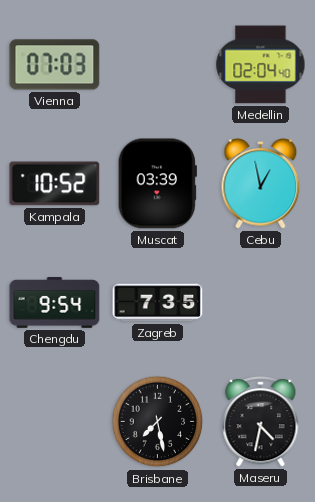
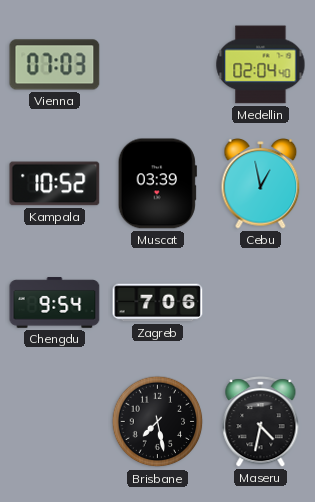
Zagreb: 7:35 -> 7:06
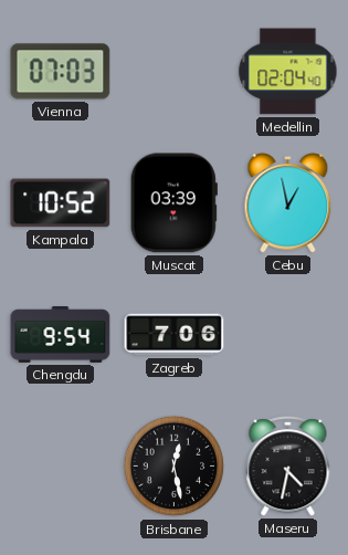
Brisbane: 7:28 -> 12:28
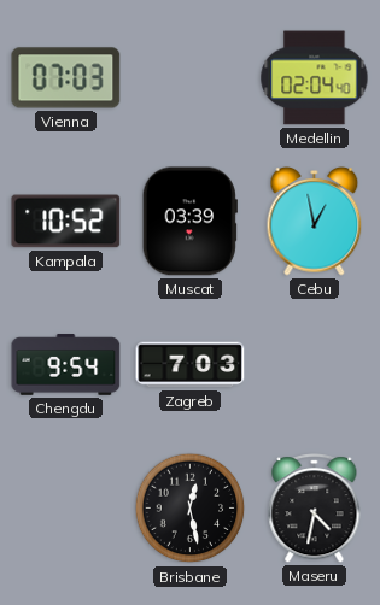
Zagreb: 7:06 -> 7:03
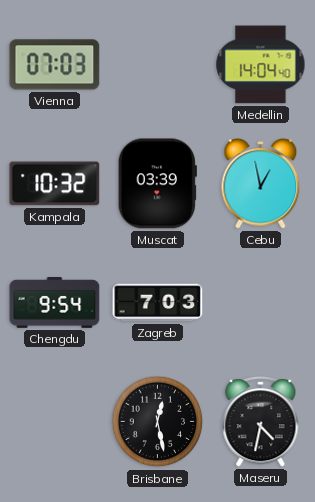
Medellin: 02:04 -> 14:04
Kampala: 10:52 -> 10:32
